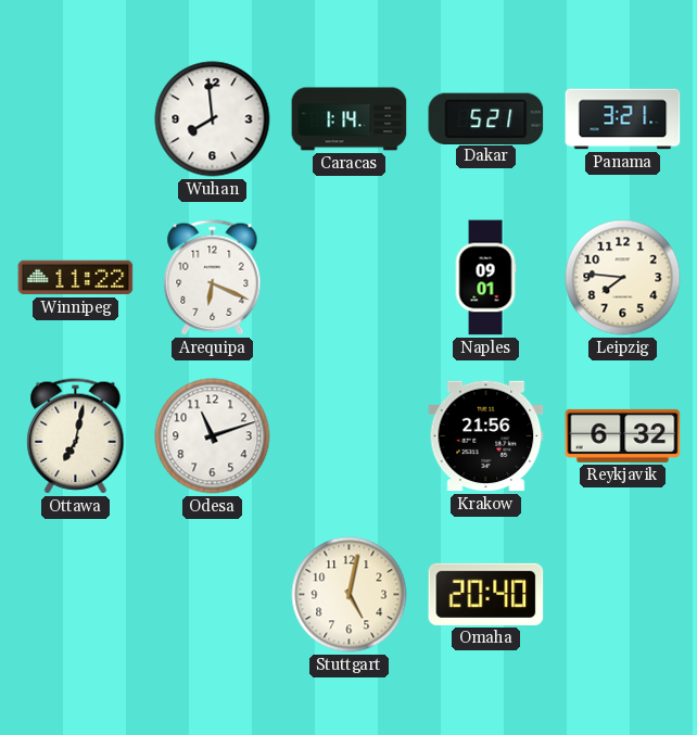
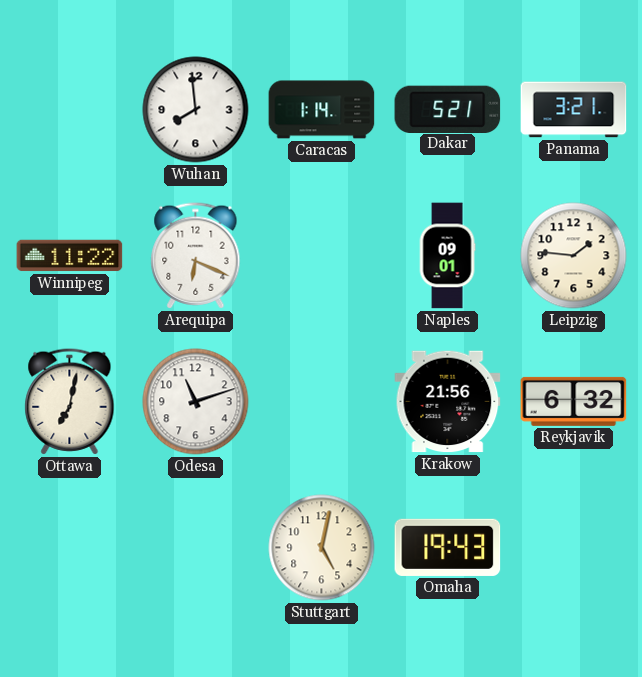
Leipzig: 7:46 -> 1:46
Omaha: 20:40 -> 19:43
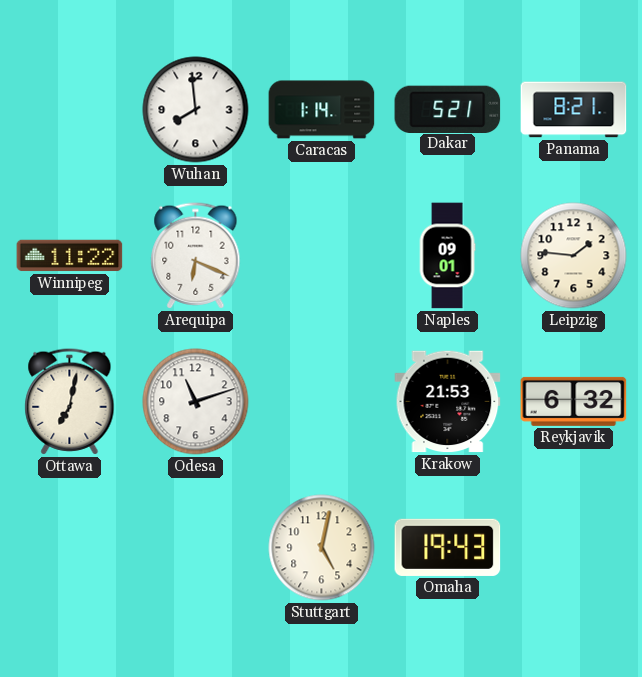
Panama: 3:21 -> 8:21
Krakow: 21:56 -> 21:53
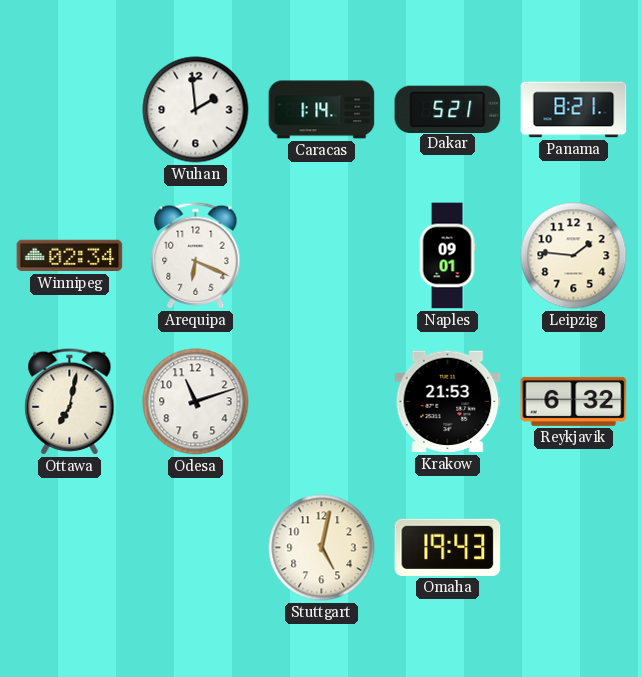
Wuhan: 7:59 -> 1:59
Winnipeg: 11:22 -> 02:34
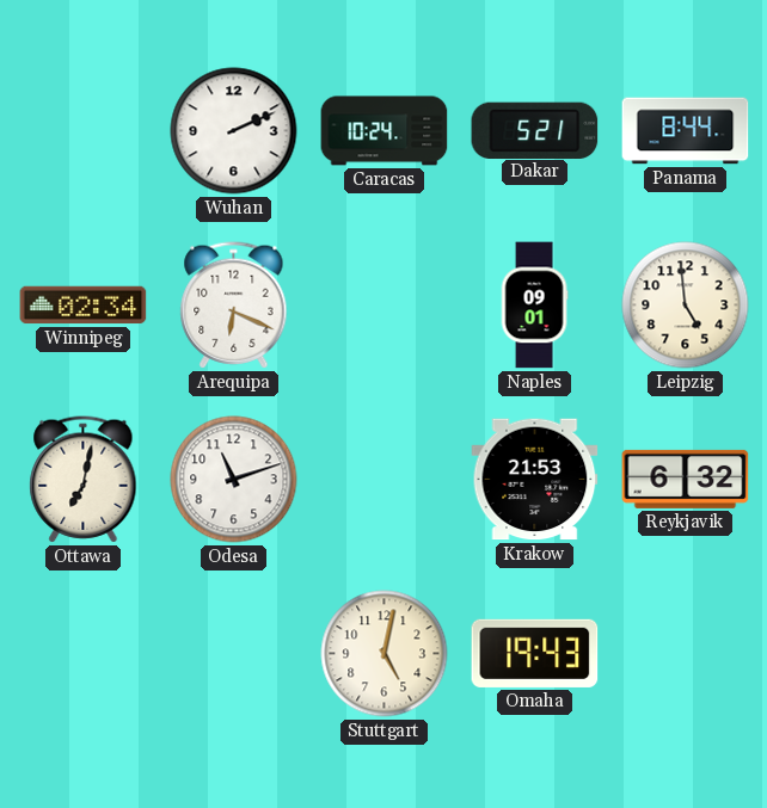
Wuhan: 1:59 -> 2:11
Caracas: 1:14 -> 10:24
Panama: 8:21 -> 8:44
Leipzig: 1:46 -> 4:59
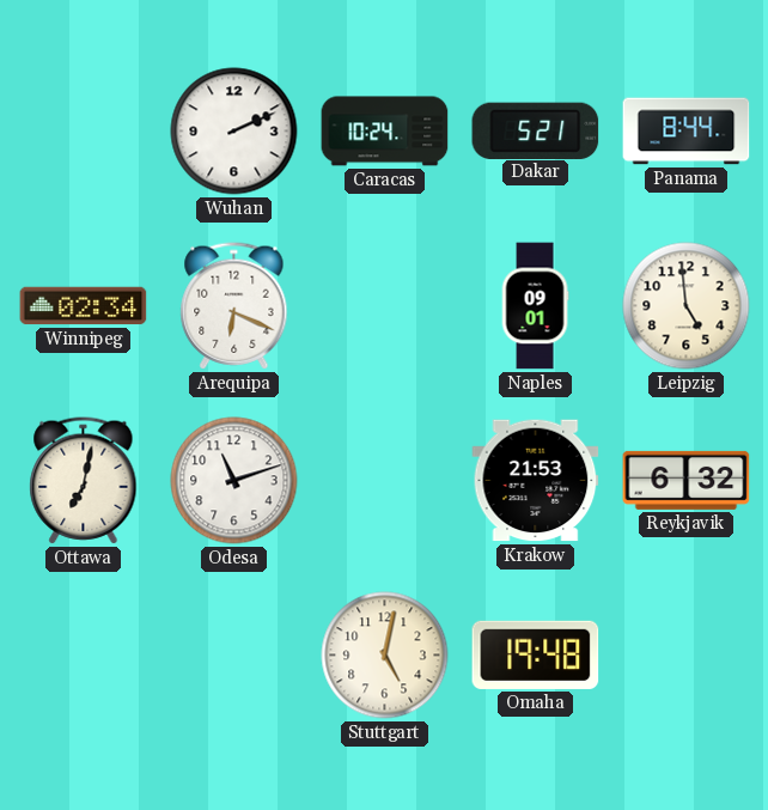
Omaha: 19:43 -> 19:48
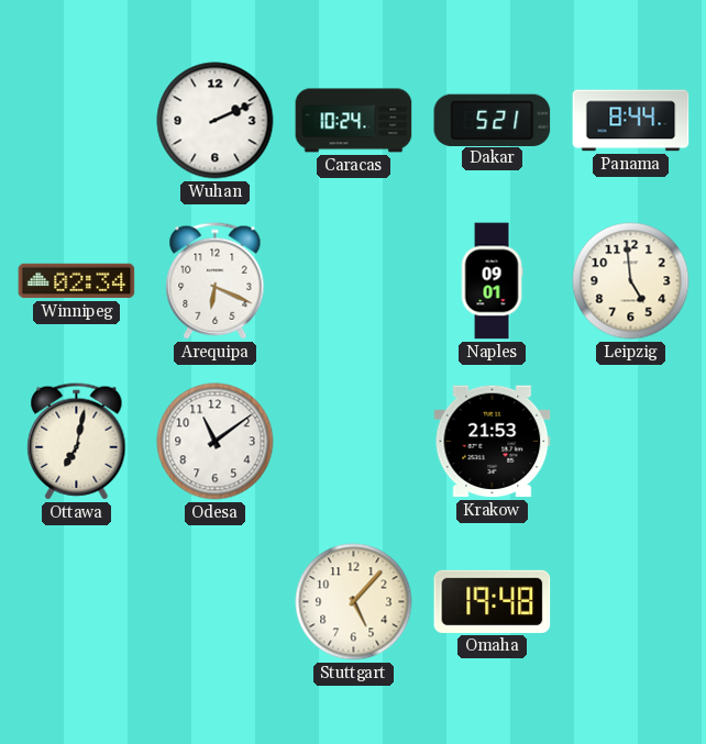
Odesa: 11:12 -> 11:09
Reykjavik: 6:32 -> none
Stuttgart: 5:02 -> 5:07
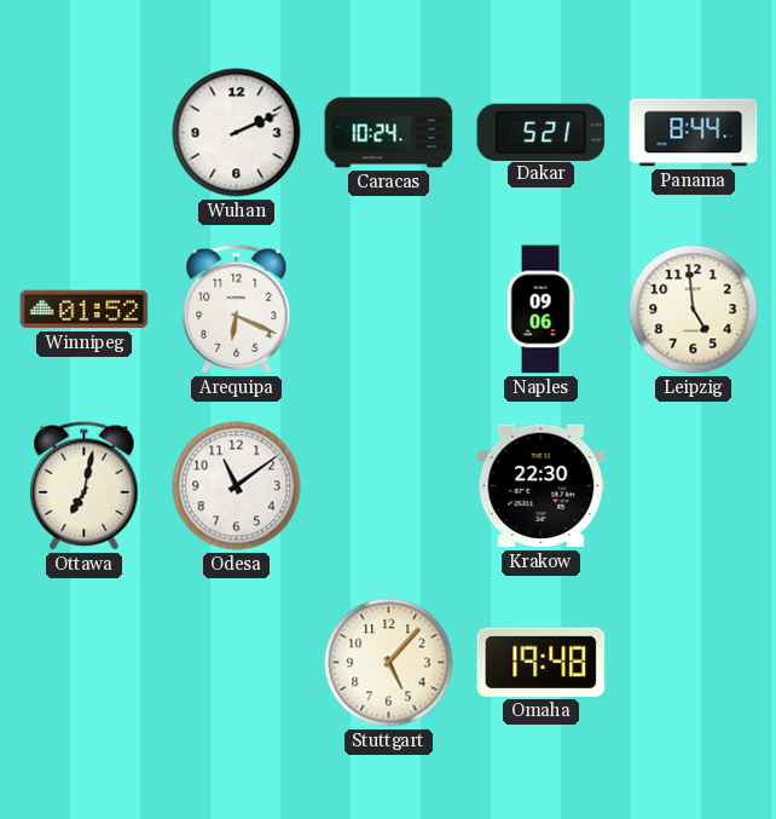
Winnipeg: 02:34 -> 01:52
Naples: 09:01 -> 09:06
Krakow: 21:53 -> 22:30
